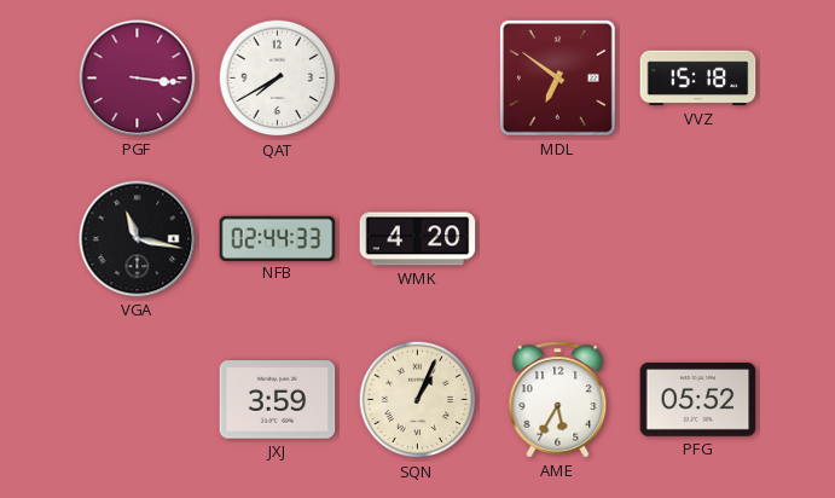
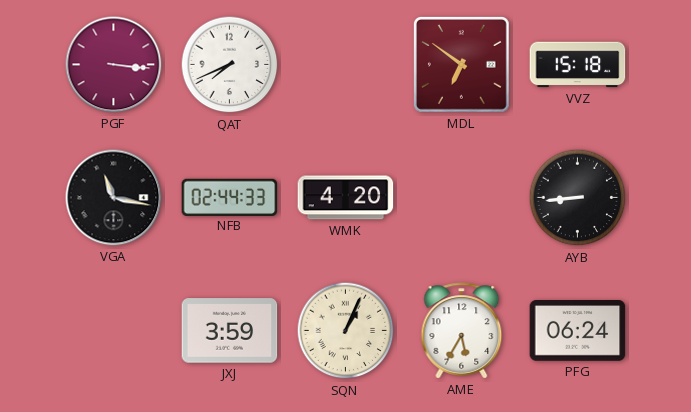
QAT: 7:40 -> 7:41
AYB: none -> 8:44
PFG: 05:52 -> 06:24
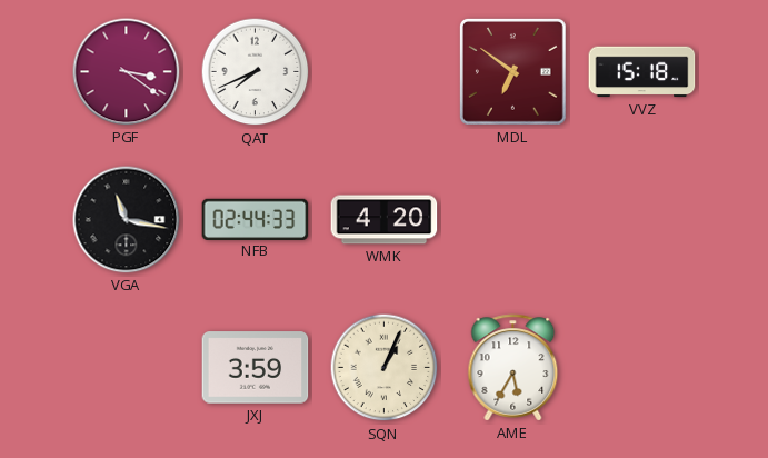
PGF: 3:16 -> 3:21
AYB: 8:44 -> none
PFG: 06:24 -> none
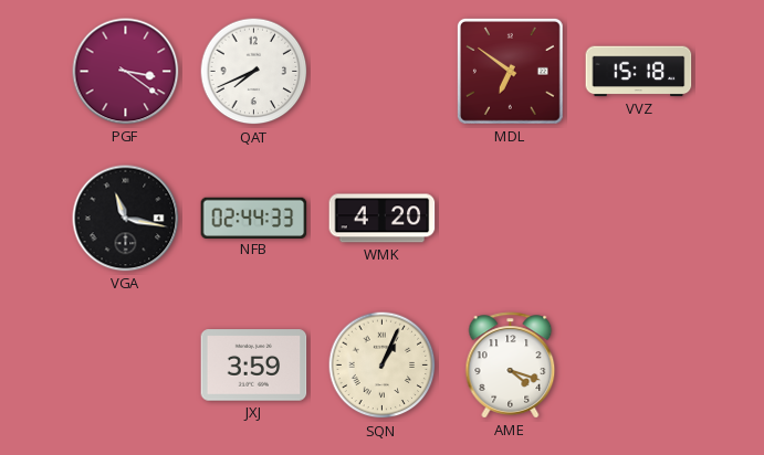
AME: 5:35 -> 4:18
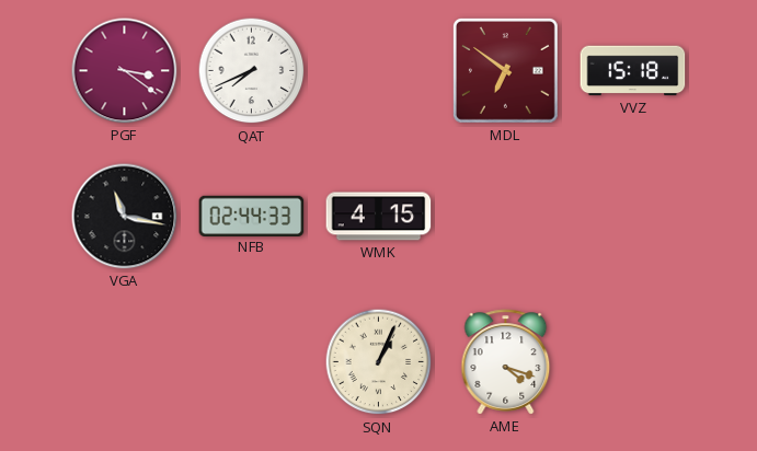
WMK: 4:20 -> 4:15
JXJ: 3:59 -> none
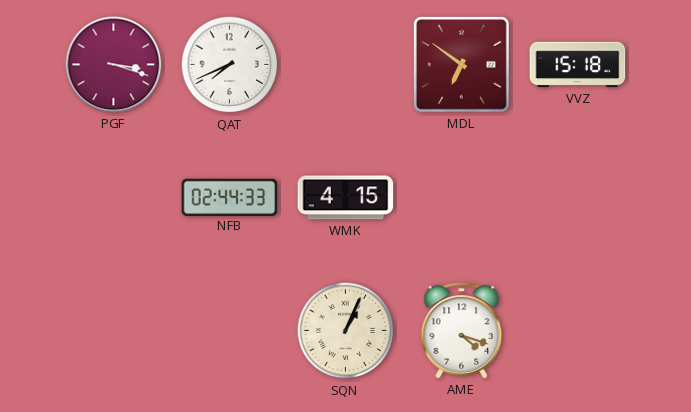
PGF: 3:21 -> 3:18
VGA: 11:17 -> none
